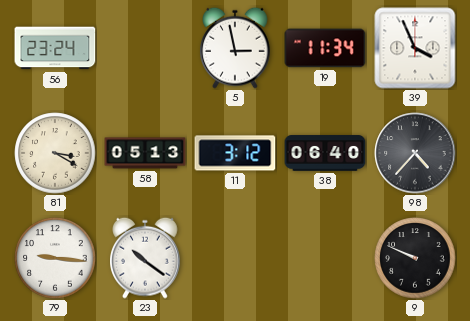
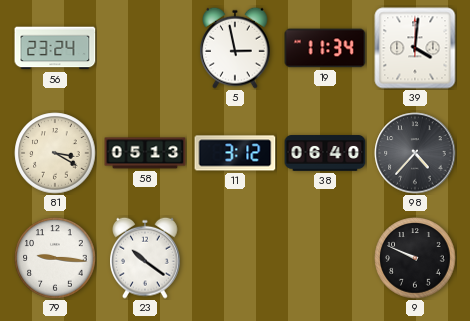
39: 3:56 -> 4:01
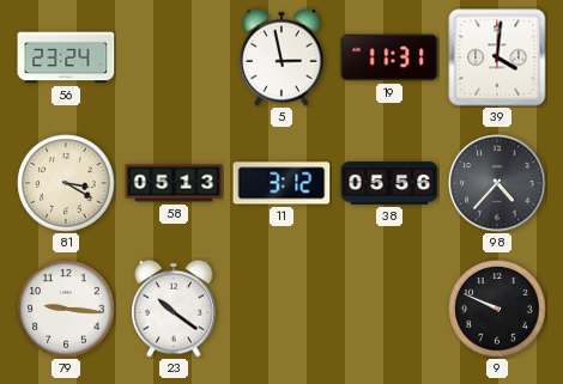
19: 11:34 -> 11:31
38: 06:40 -> 05:56
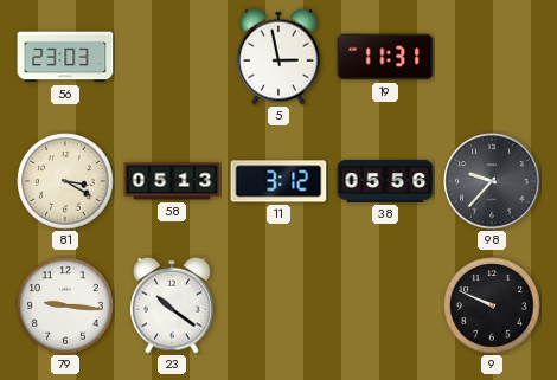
56: 23:24 -> 23:03
39: 4:01 -> none
98: 4:37 -> 9:37
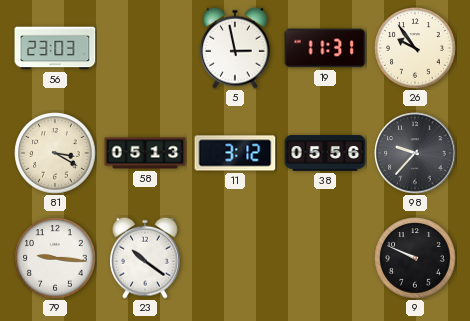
26: none -> 9:54
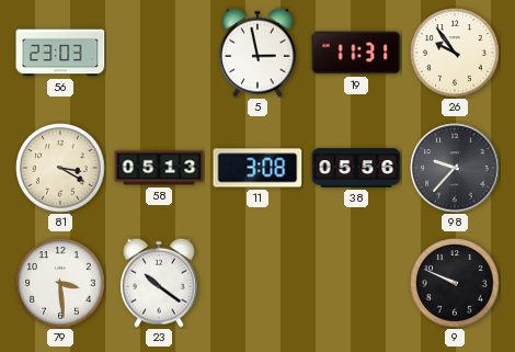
11: 3:12 -> 3:08
79: 9:16 -> 3:29
